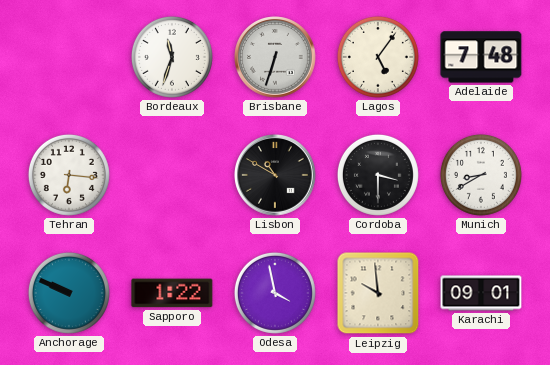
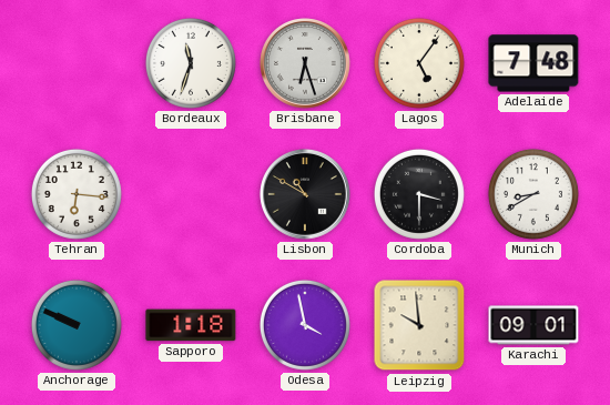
Brisbane: 6:33 -> 6:27
Sapporo: 1:22 -> 1:18
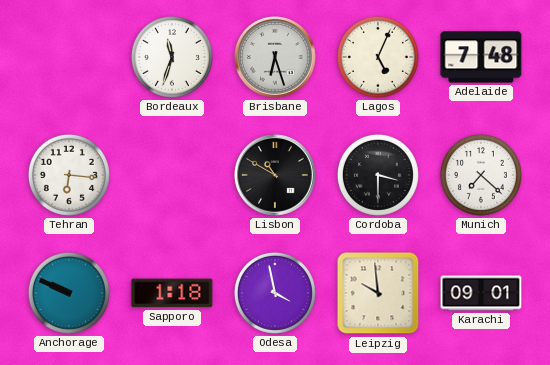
Lagos: 5:06 -> 5:04
Munich: 8:40 -> 7:22
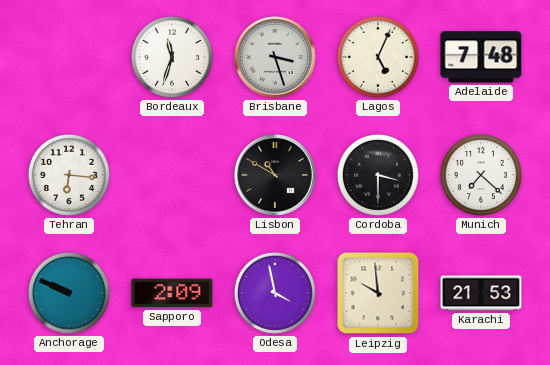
Brisbane: 6:27 -> 3:27
Sapporo: 1:18 -> 2:09
Karachi: 09:01 -> 21:53
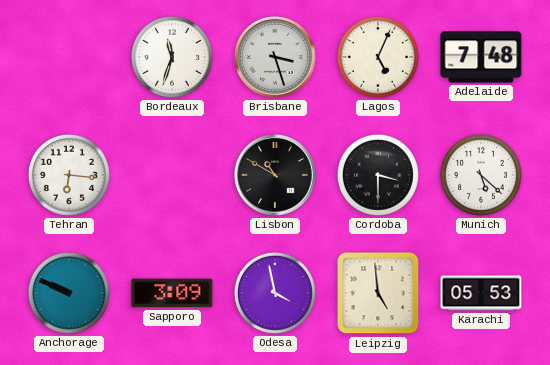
Munich: 7:22 -> 5:22
Sapporo: 2:09 -> 3:09
Leipzig: 9:59 -> 4:59
Karachi: 21:53 -> 05:53
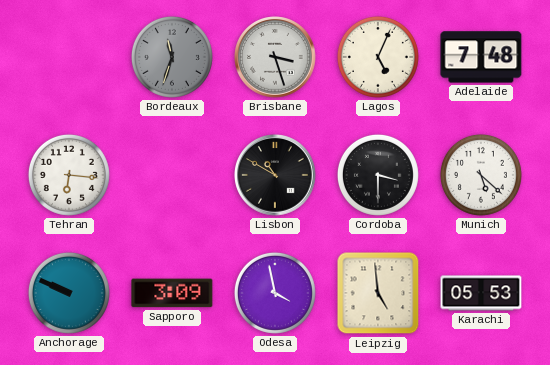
Bordeaux dial: white -> grey
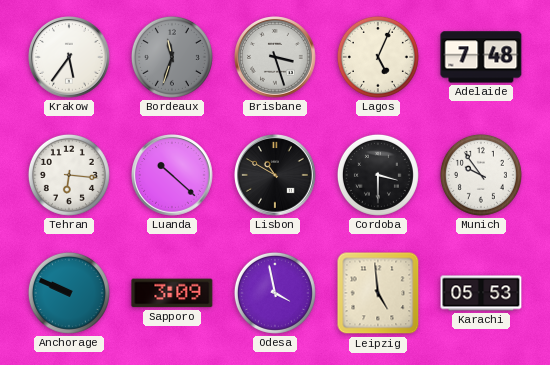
Krakow: none -> 5:36
Luanda: none -> 10:22
Munich: 5:22 -> 9:54
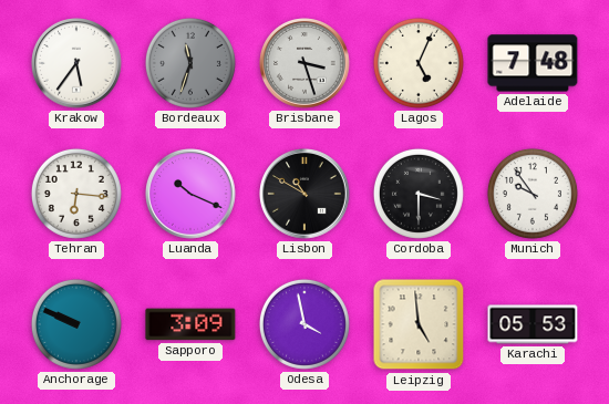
Luanda: 10:22 -> 10:19
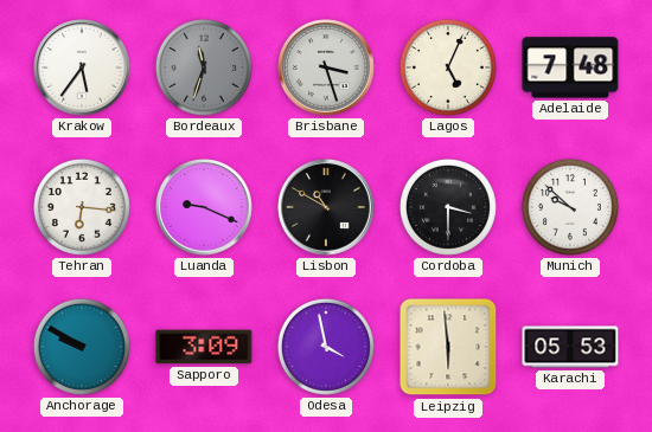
Luanda: 10:19 -> 9:19
Munich: 9:54 -> 9:52
Anchorage: 9:49 -> 9:50
Leipzig: 4:59 -> 5:59
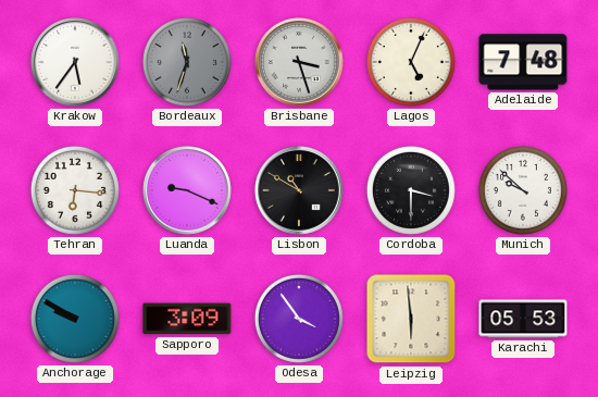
Odesa: 3:58 -> 3:54
